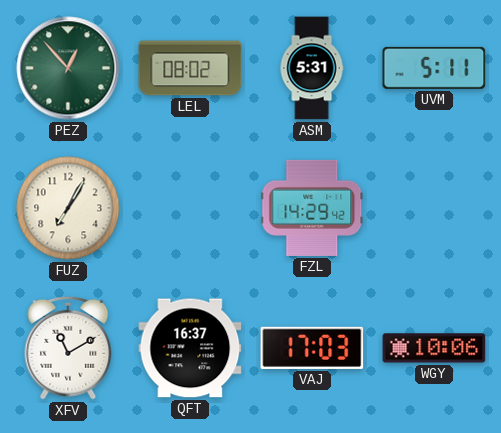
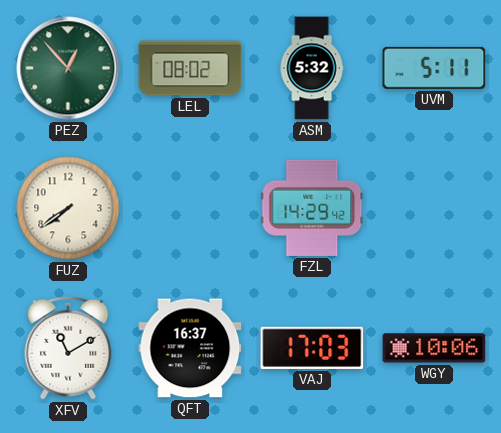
ASM: 5:31 -> 5:32
FUZ: 7:05 -> 7:39
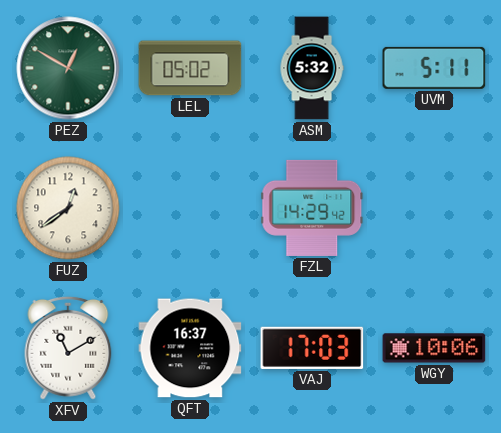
PEZ: 12:53 -> 12:50
LEL: 08:02 -> 05:02
FUZ: 7:39 -> 12:39
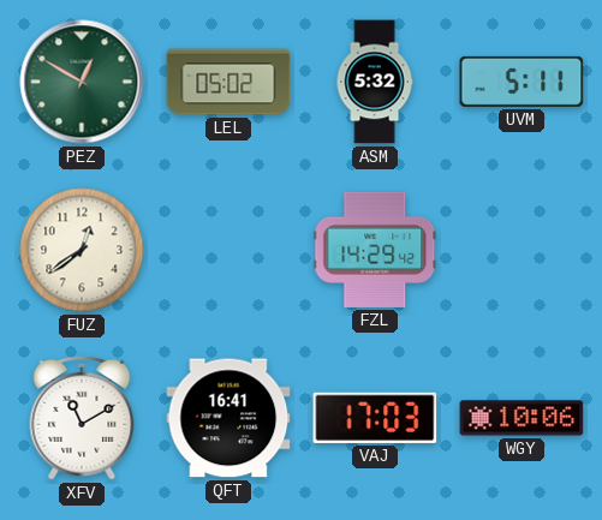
QFT: 16:37 -> 16:41
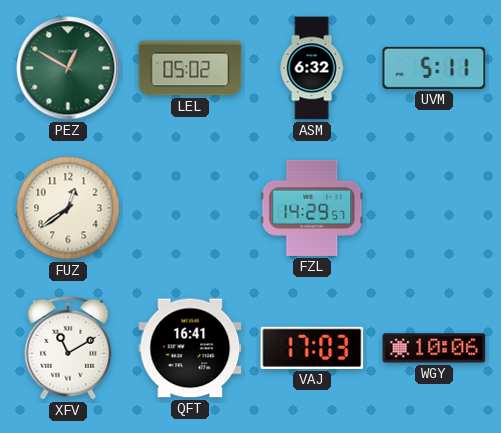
ASM: 5:32 -> 6:32
FZL: 14:29:42 -> 14:29:57
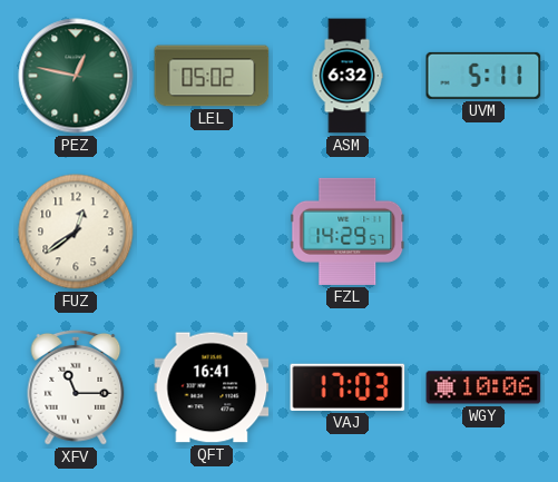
PEZ: 12:50 -> 12:47
XFV: 11:10 -> 11:15
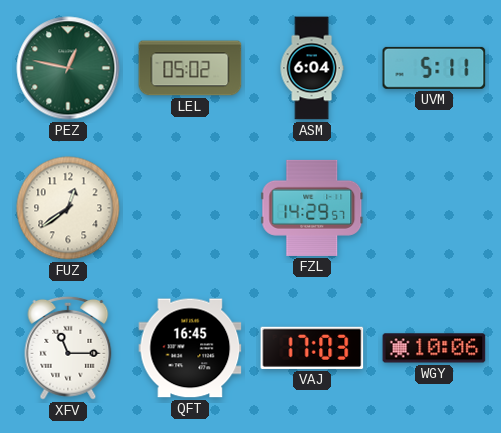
ASM: 6:32 -> 6:04
QFT: 16:41 -> 16:45
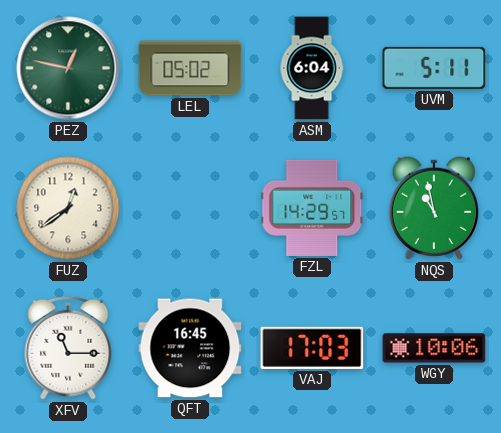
NQS: none -> 10:58
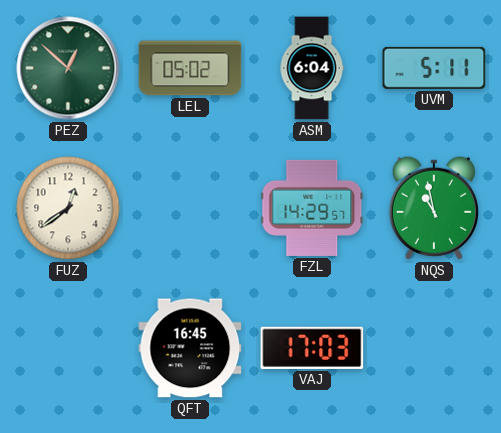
PEZ: 12:47 -> 12:52
XFV: 11:15 -> none
WGY: 10:06 -> none
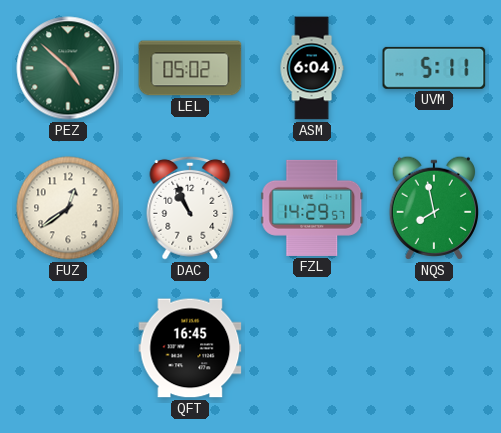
PEZ: 12:52 -> 4:52
DAC: none -> 10:56
NQS: 10:58 -> 7:58
VAJ: 17:03 -> none
